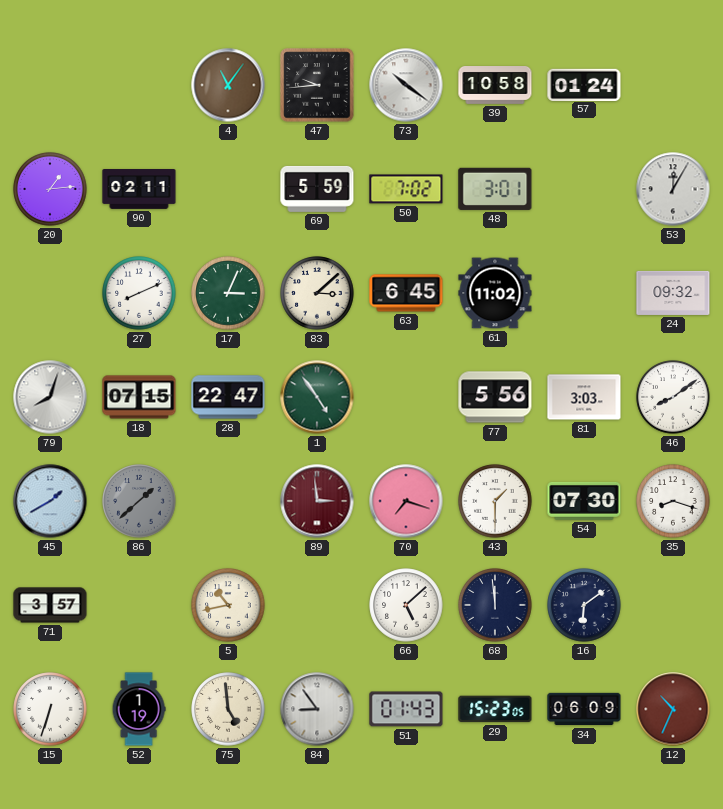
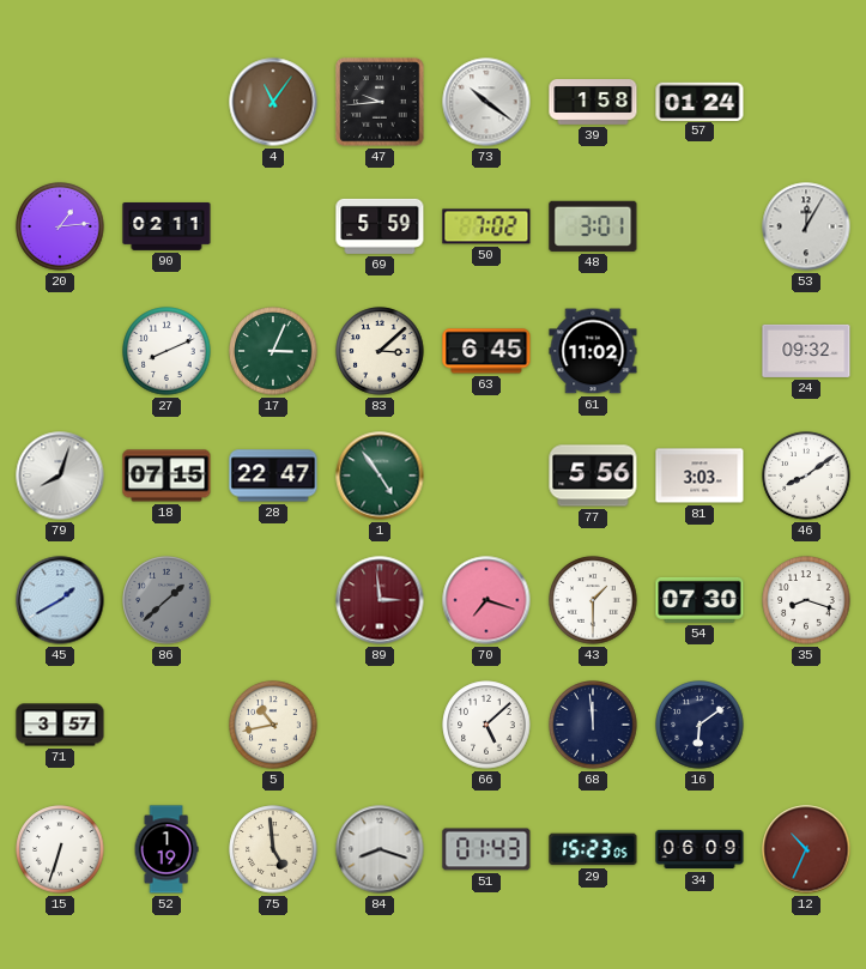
39: 10:58 -> 1:58
84: 8:54 -> 8:18
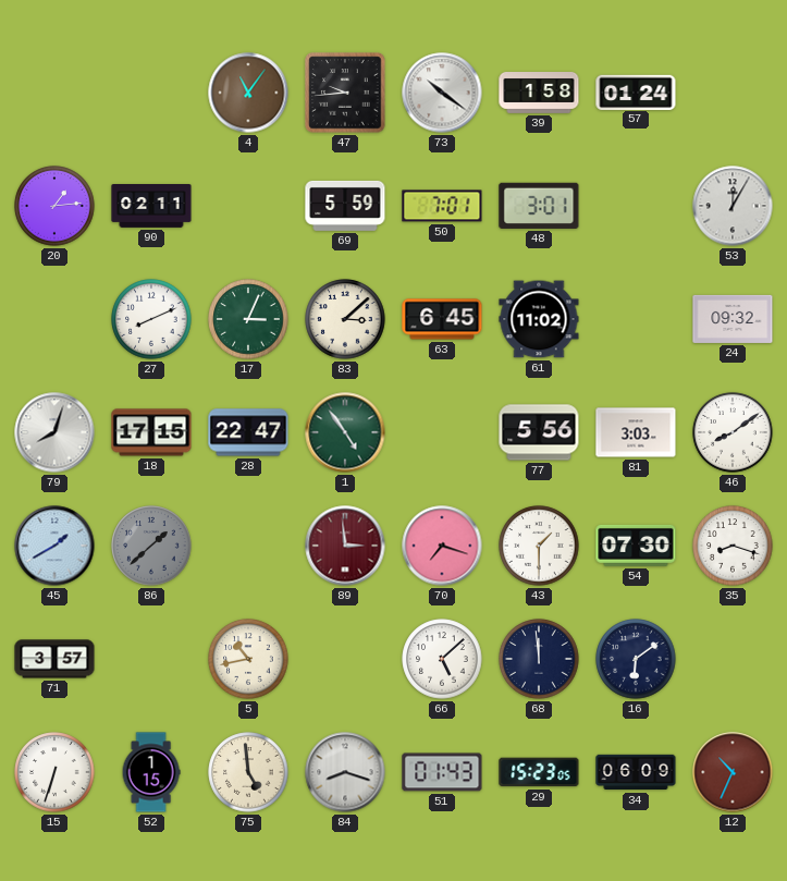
50: 7:02 -> 7:01
18: 07:15 -> 17:15
52: 1:19 -> 1:15
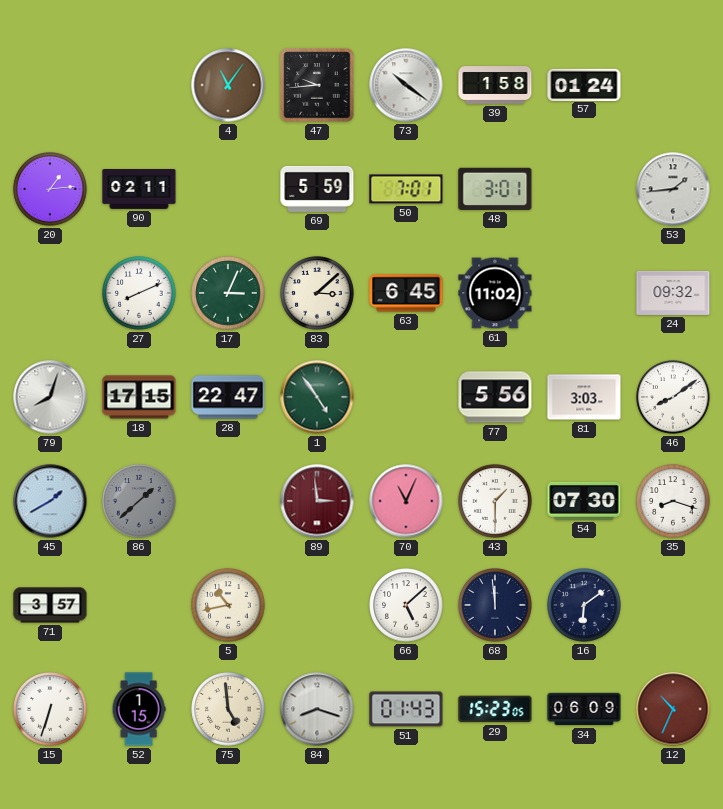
53: 12:05 -> 1:44
70: 7:18 -> 11:04
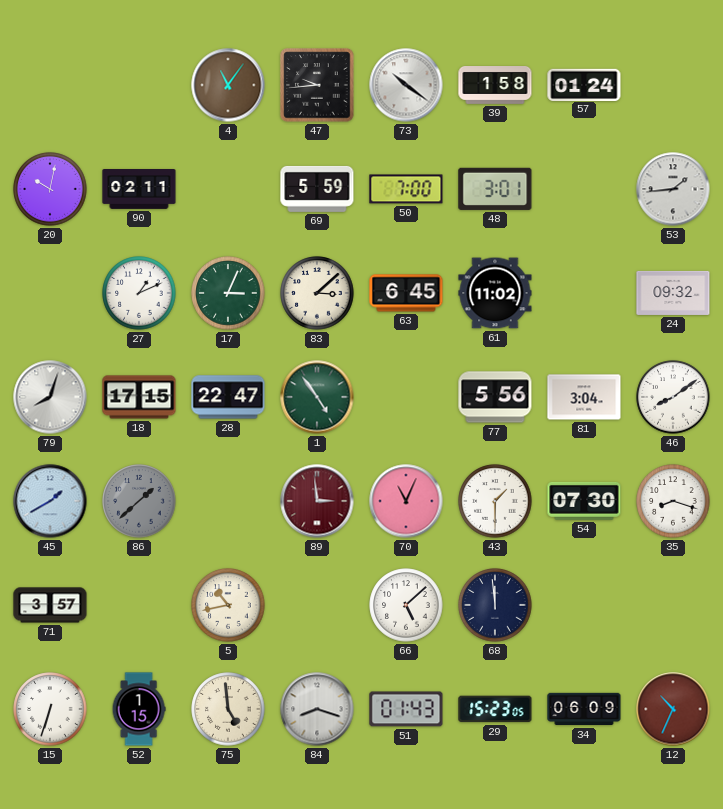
20: 1:14 -> 10:02
50: 7:01 -> 7:00
27: 8:11 -> 1:11
81: 3:03 -> 3:04
16: 6:09 -> none
